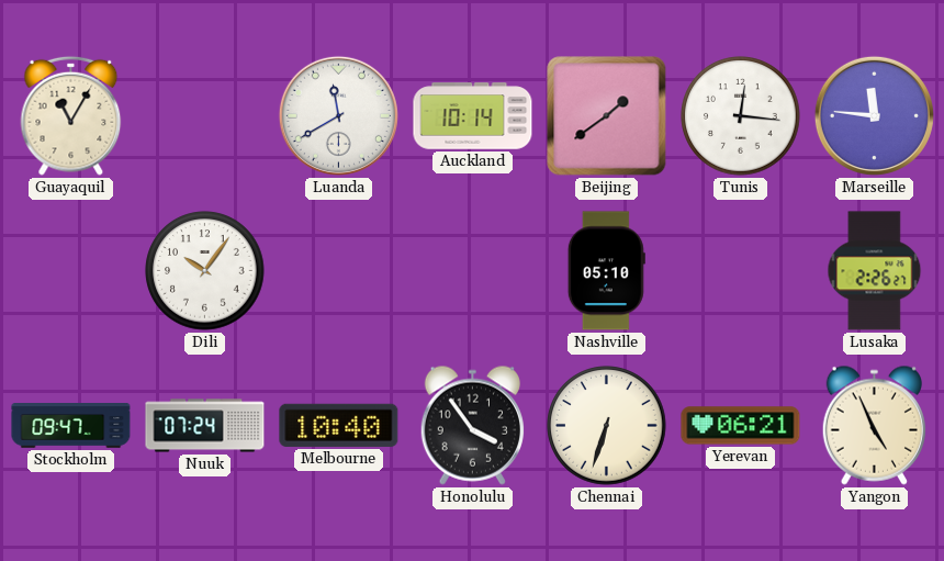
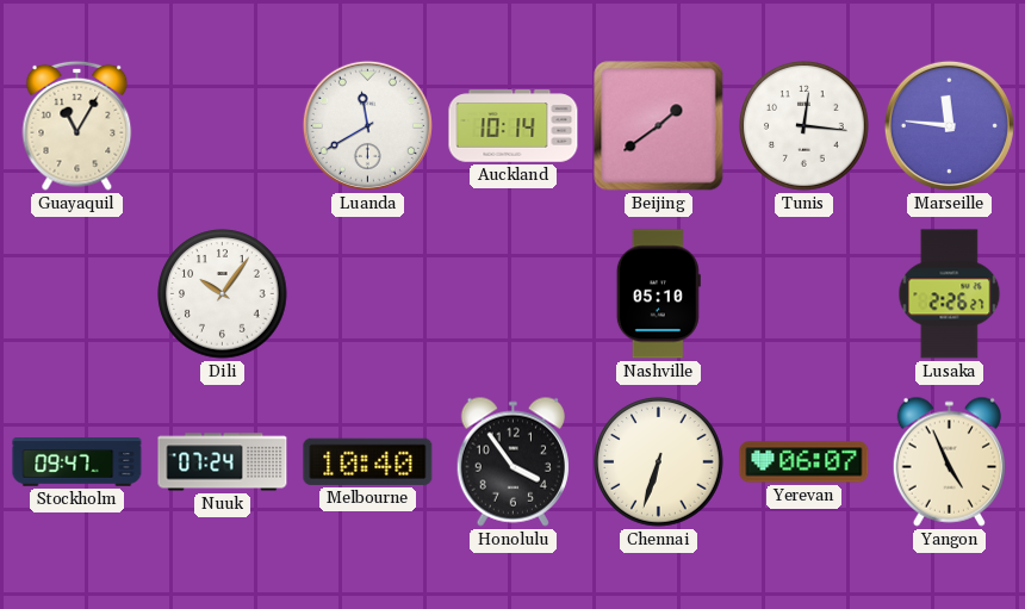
Yerevan: 06:21 -> 06:07
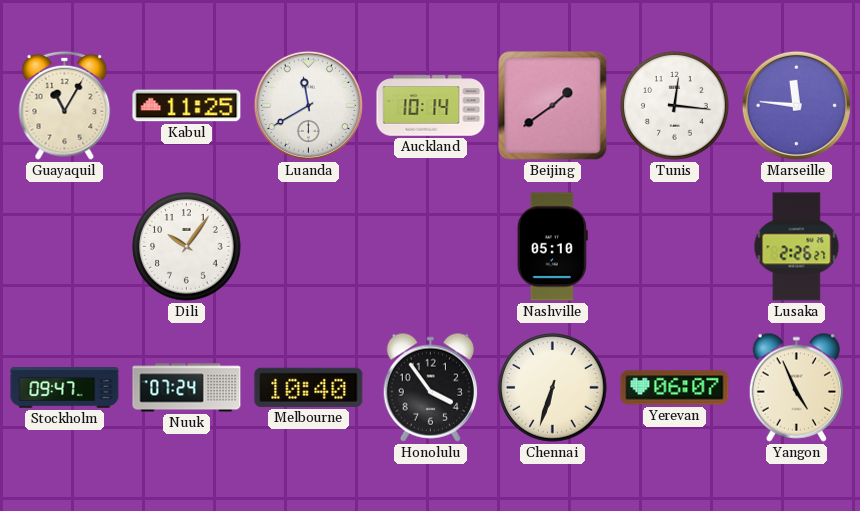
Kabul: none -> 11:25
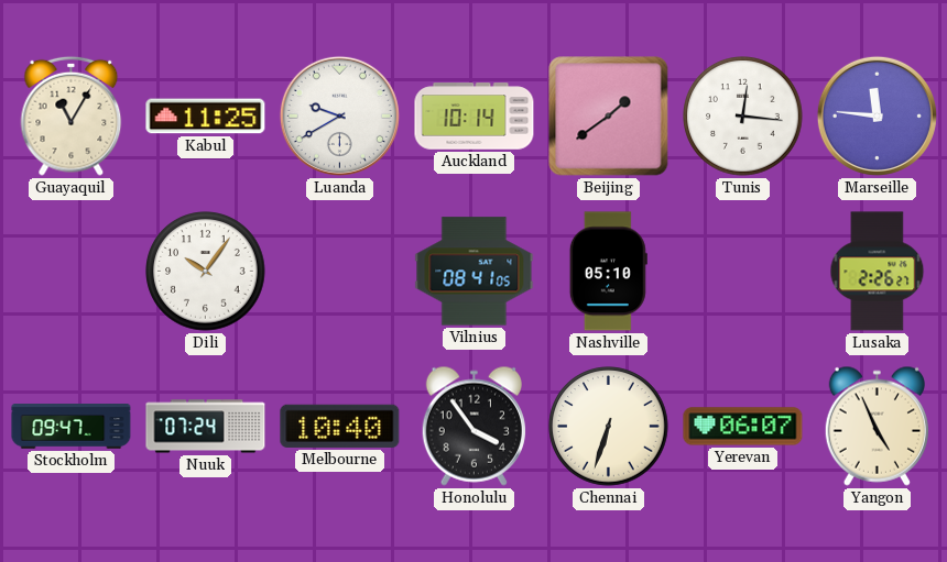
Luanda: 11:40 -> 9:40
Vilnius: none -> 08:41
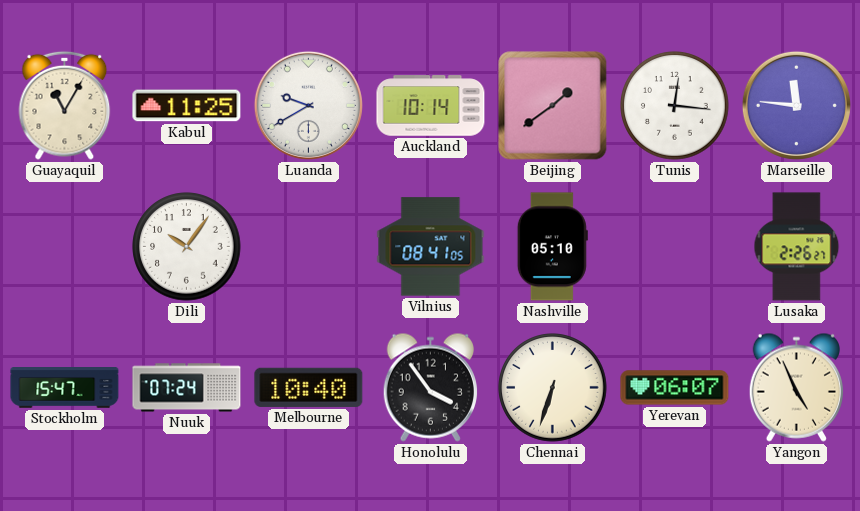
Stockholm: 09:47 -> 15:47
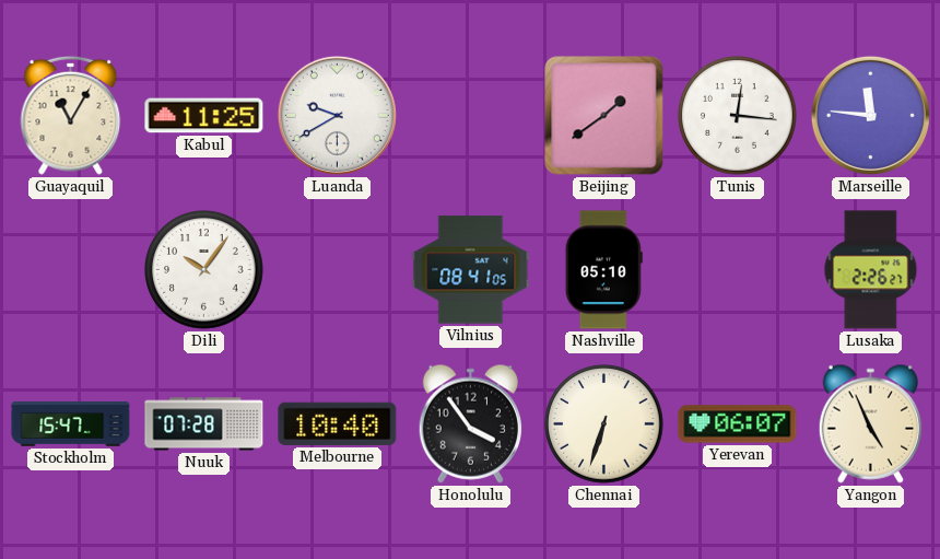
Auckland: 10:14 -> none
Nuuk: 07:24 -> 07:28
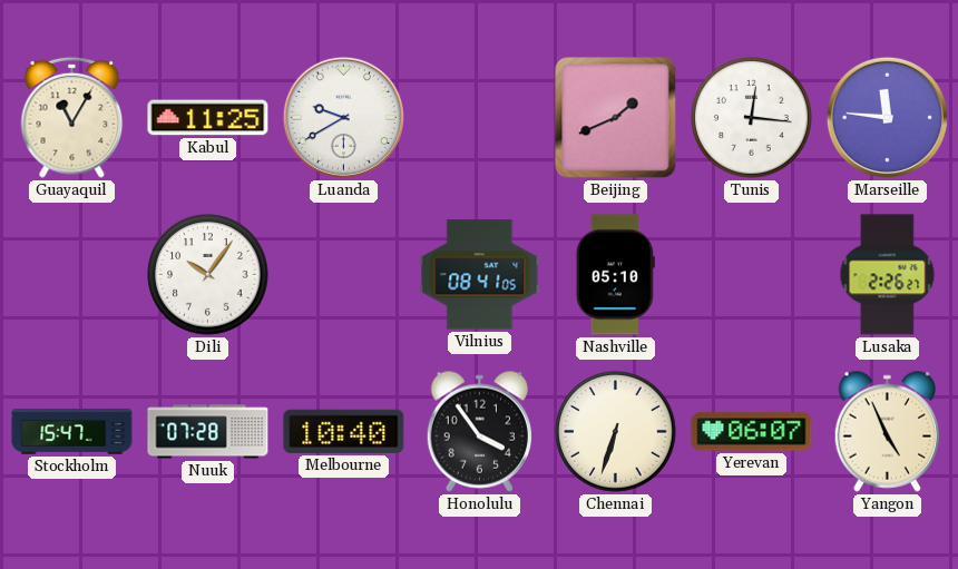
Beijing: 1:39 -> 1:41
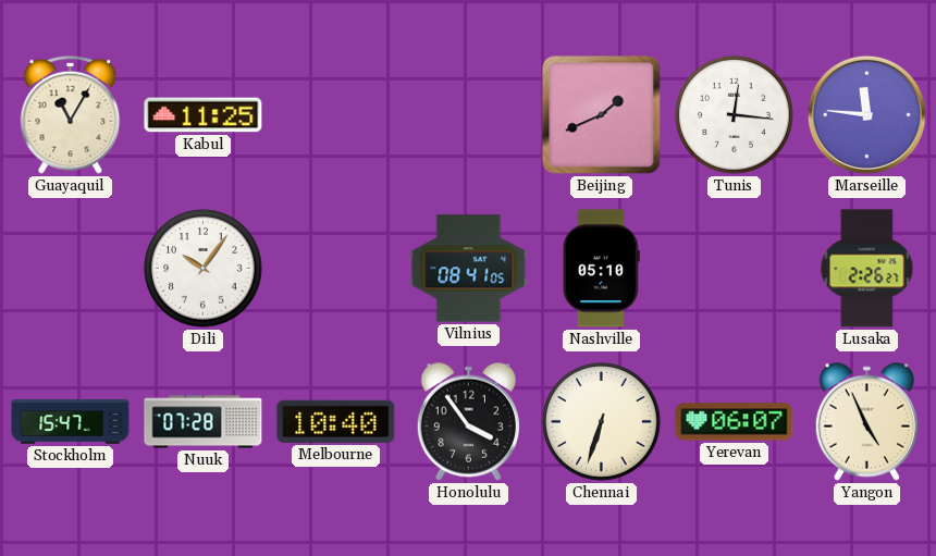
Luanda: 9:40 -> none
